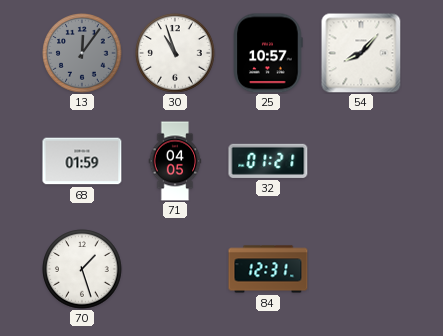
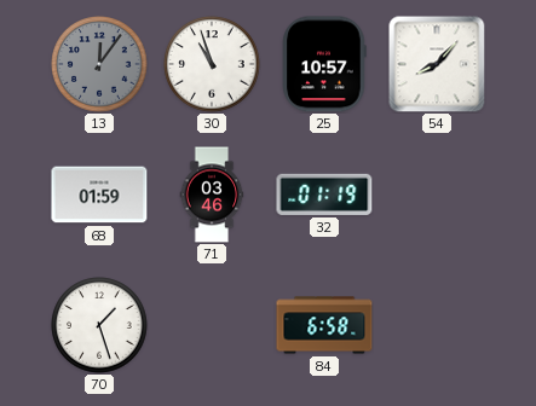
71: 04:05 -> 03:46
32: 01:21 -> 01:19
84: 12:31 -> 6:58
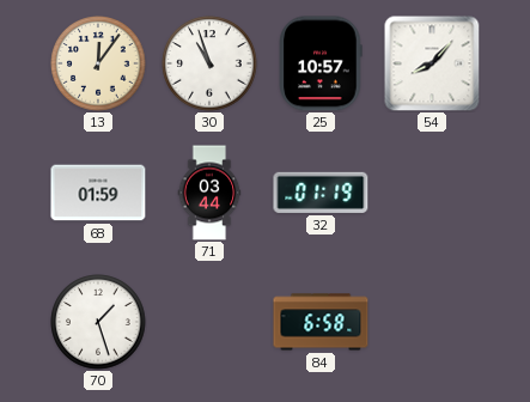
13 dial: grey -> cream
71: 03:46 -> 03:44
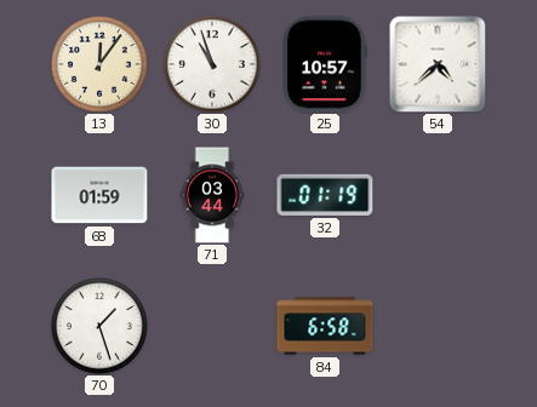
54: 8:07 -> 4:38
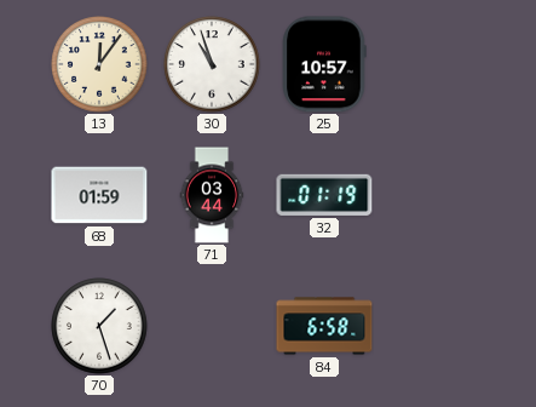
54: 4:38 -> none
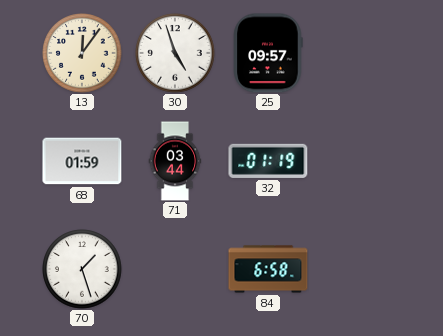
30: 10:57 -> 4:57
25: 10:57 -> 09:57
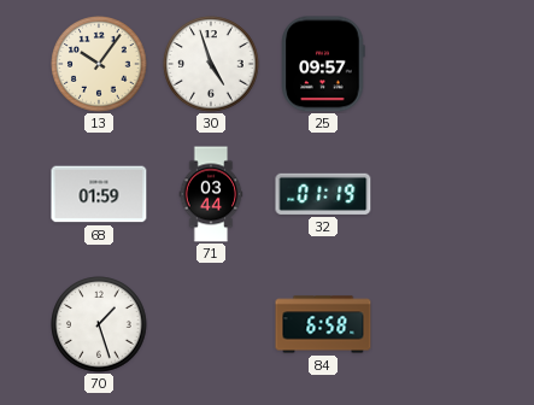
13: 12:06 -> 10:06
